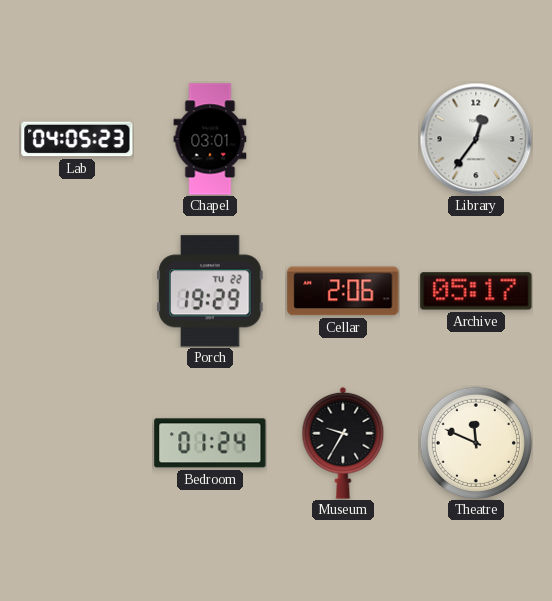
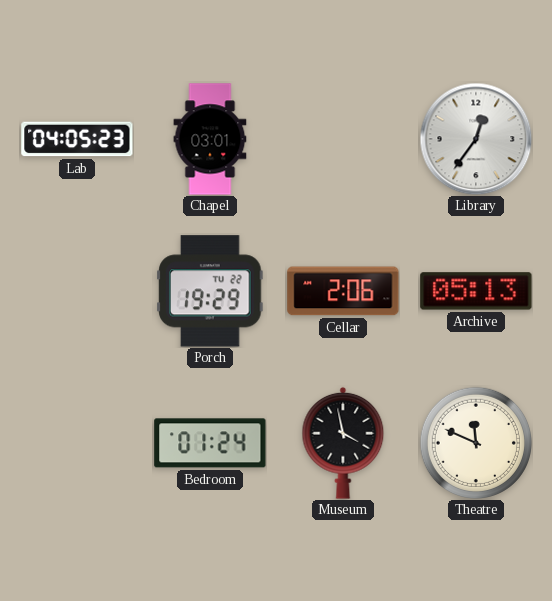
Archive: 05:17 -> 05:13
Museum: 9:35 -> 3:58
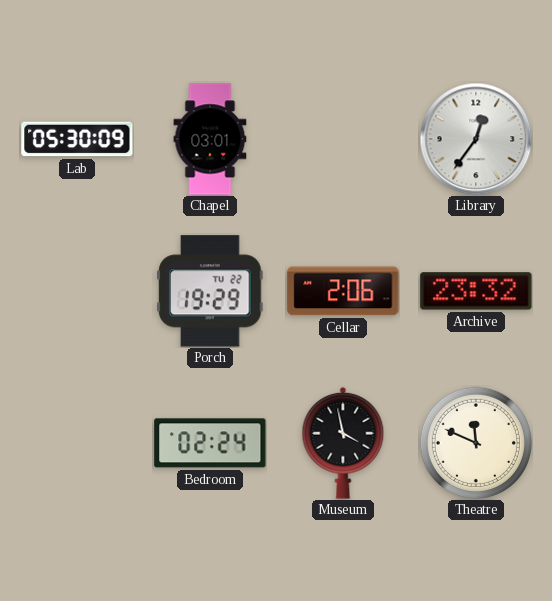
Lab: 04:05 -> 05:30
Archive: 05:13 -> 23:32
Bedroom: 01:24 -> 02:24
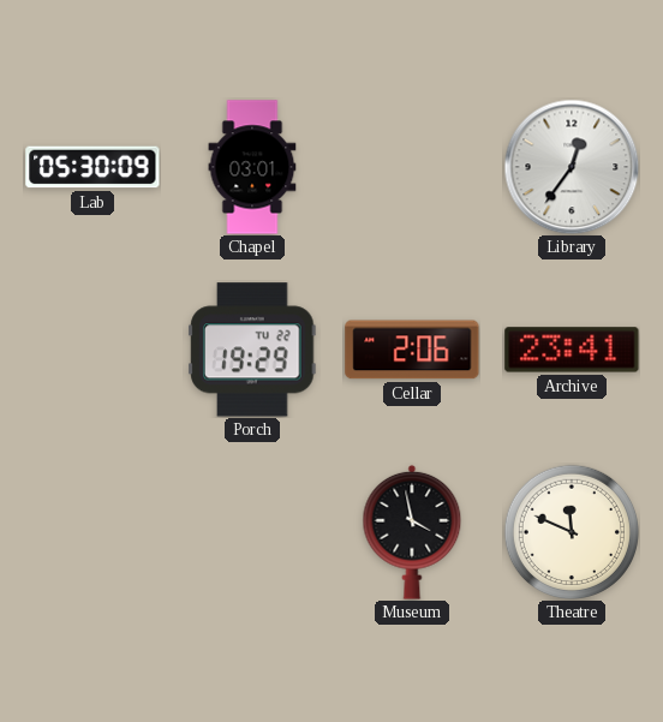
Archive: 23:32 -> 23:41
Bedroom: 02:24 -> none
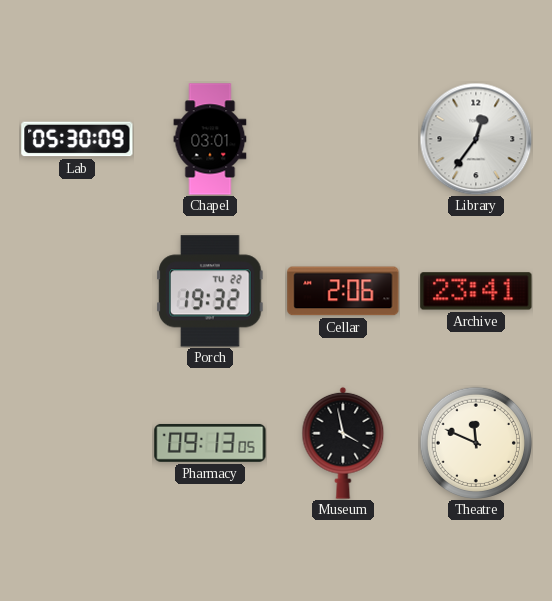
Porch: 19:29 -> 19:32
Pharmacy: none -> 09:13
